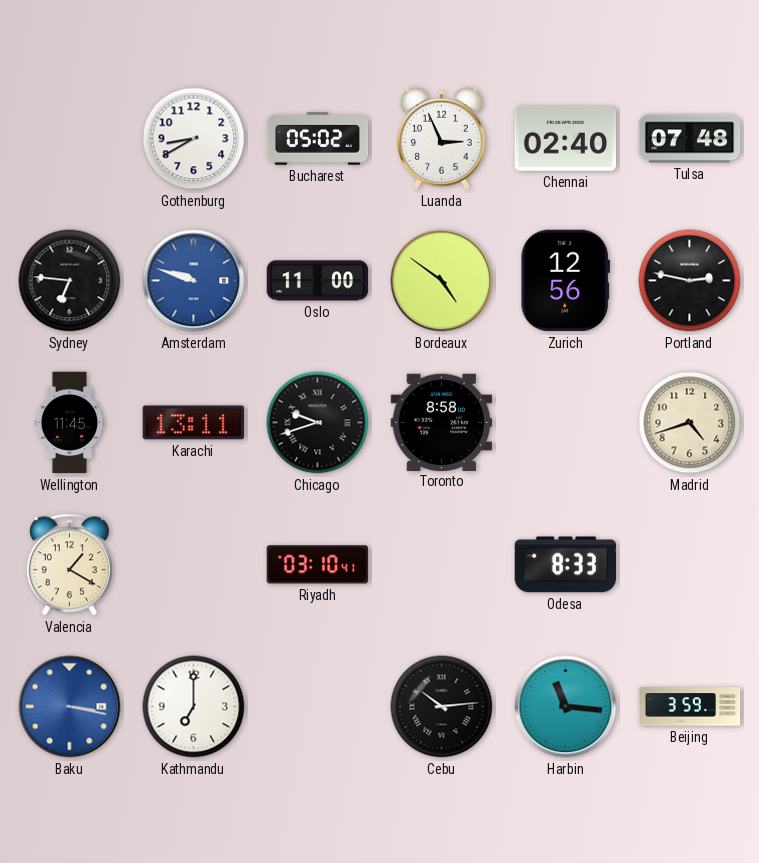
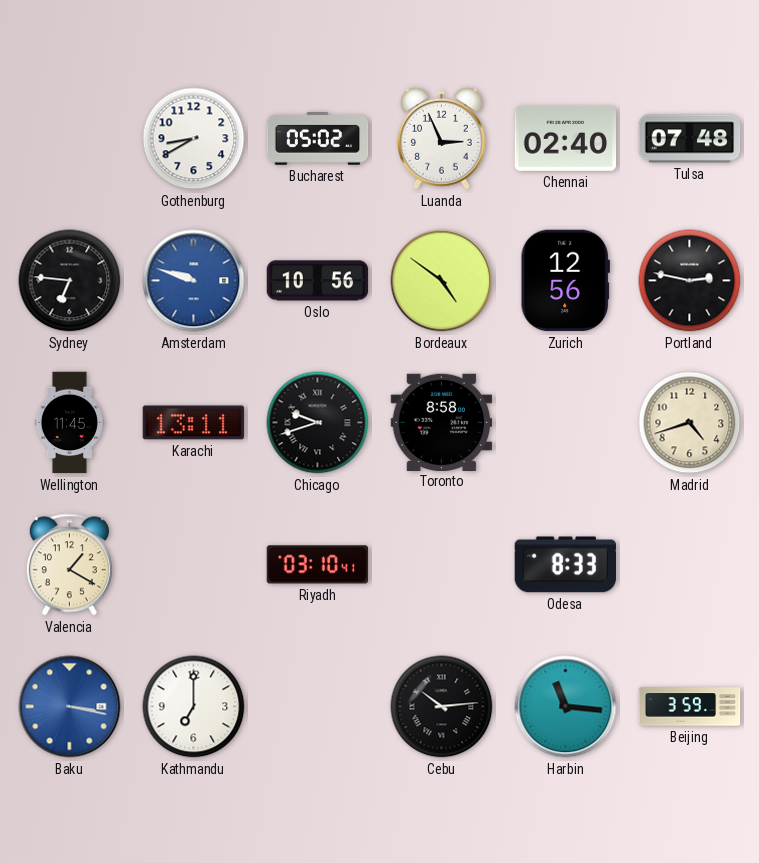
Oslo: 11:00 -> 10:56
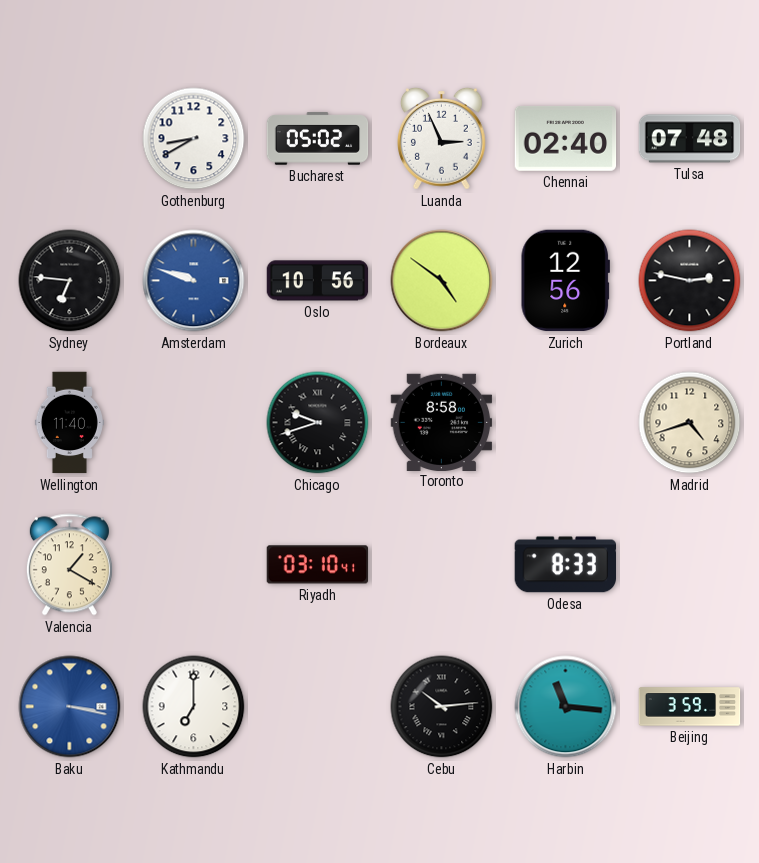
Wellington: 11:45 -> 11:40
Karachi: 13:11 -> none
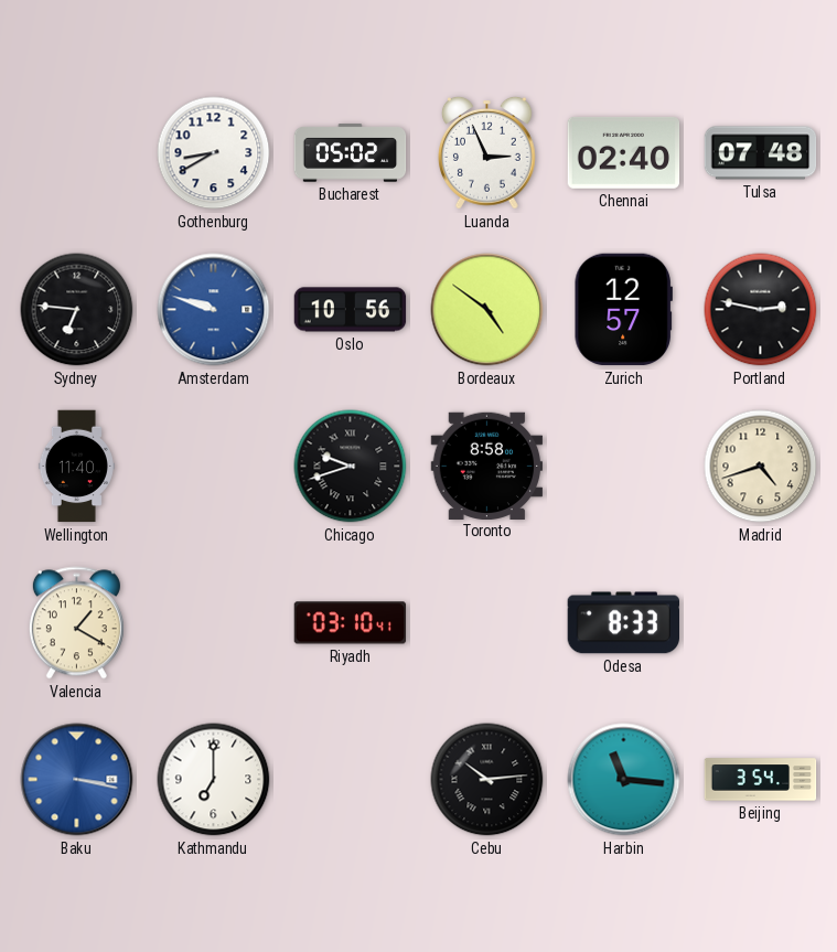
Zurich: 12:56 -> 12:57
Beijing: 3:59 -> 3:54
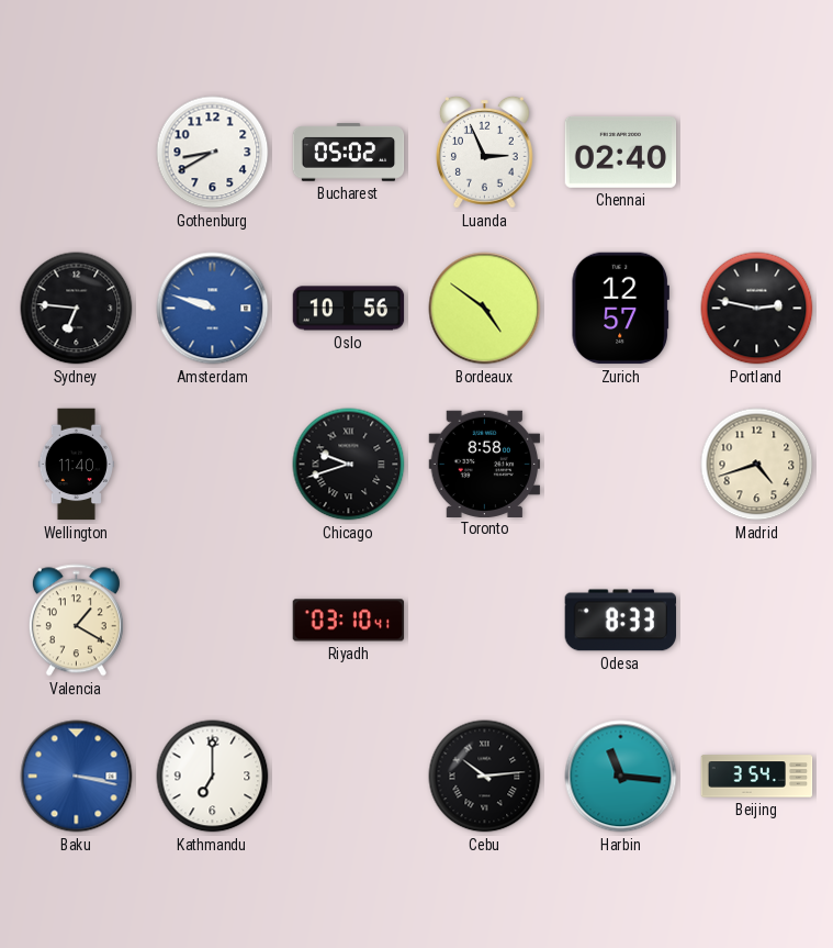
Tulsa: 07:48 -> none
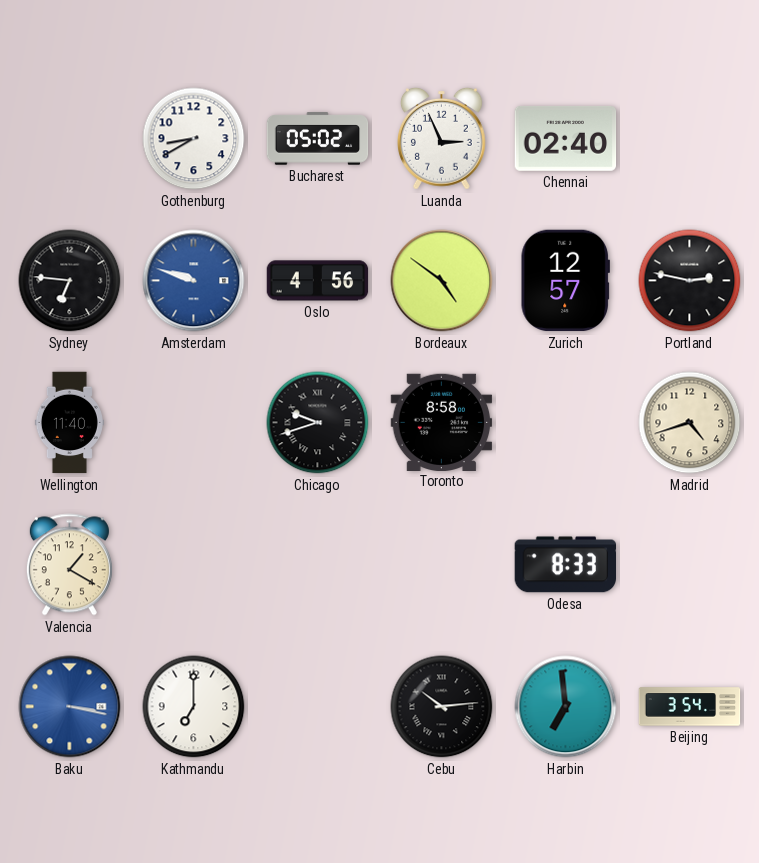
Oslo: 10:56 -> 4:56
Riyadh: 03:10 -> none
Harbin: 11:16 -> 6:59
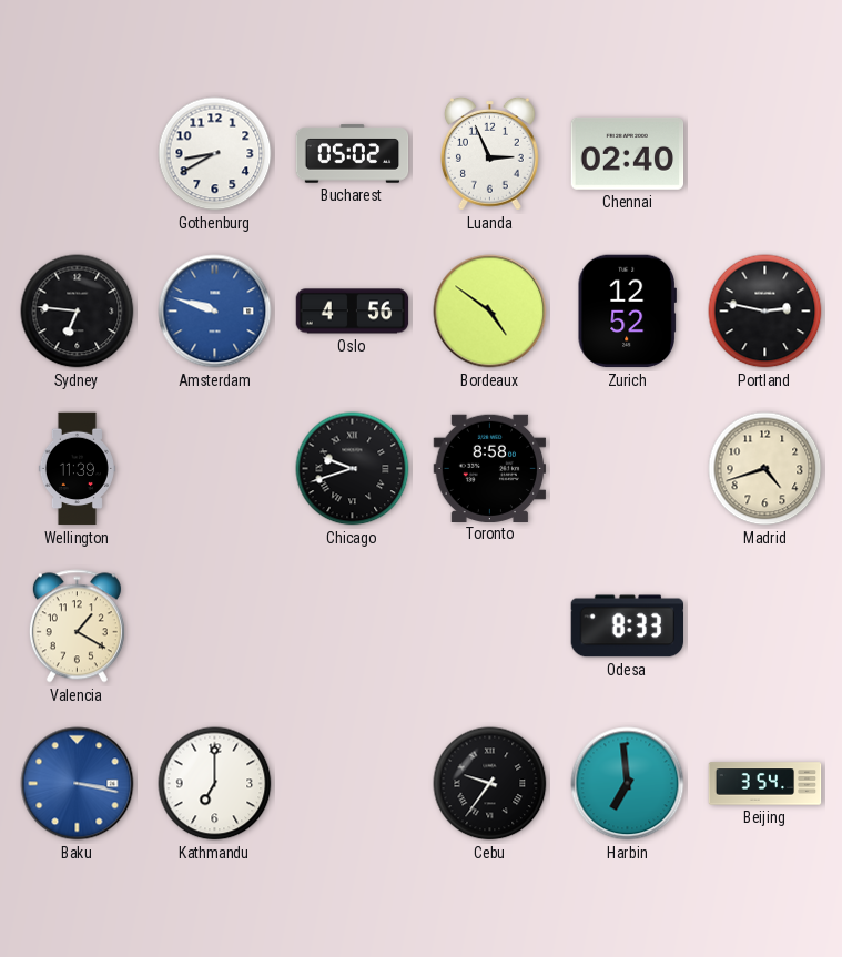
Zurich: 12:57 -> 12:52
Wellington: 11:40 -> 11:39
Cebu: 10:14 -> 9:36
